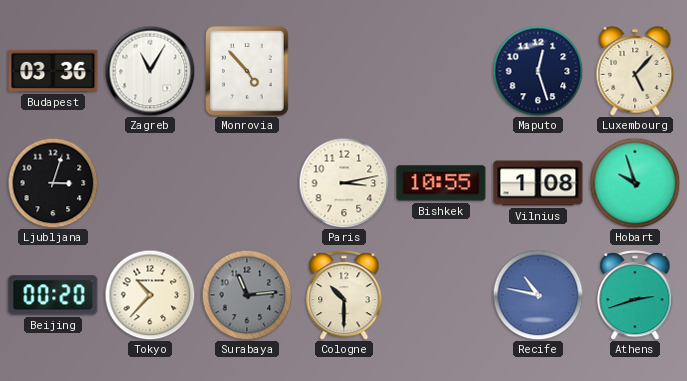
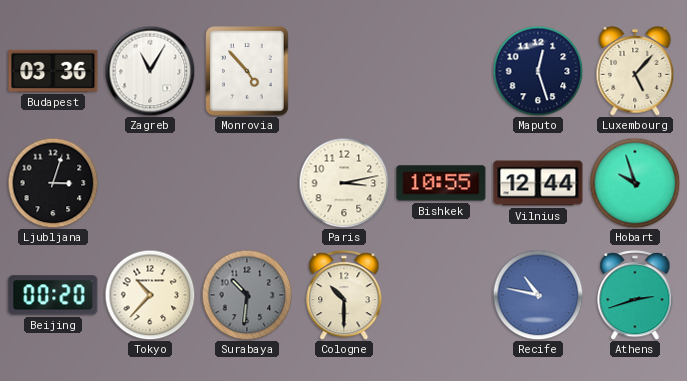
Vilnius: 1:08 -> 12:44
Surabaya: 11:14 -> 10:31
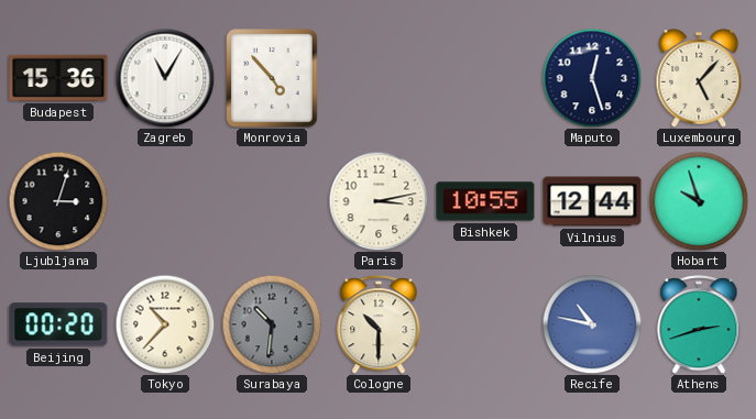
Budapest: 03:36 -> 15:36
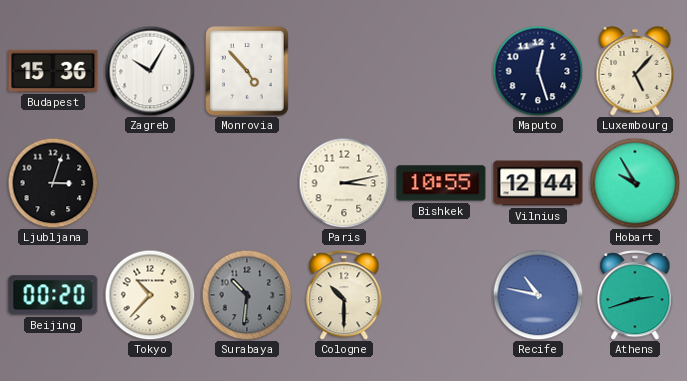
Zagreb: 11:05 -> 10:05
Hobart: 9:57 -> 9:55
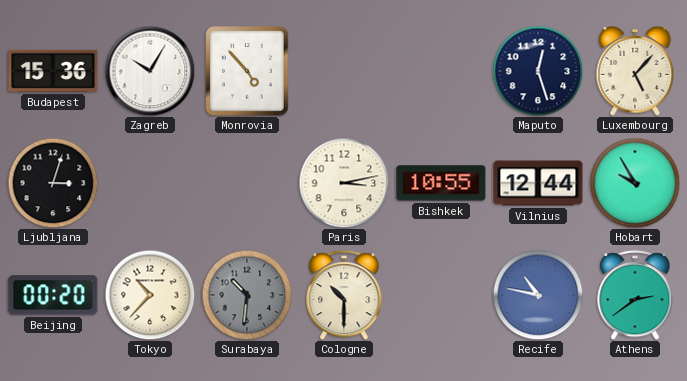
Athens: 2:42 -> 2:39
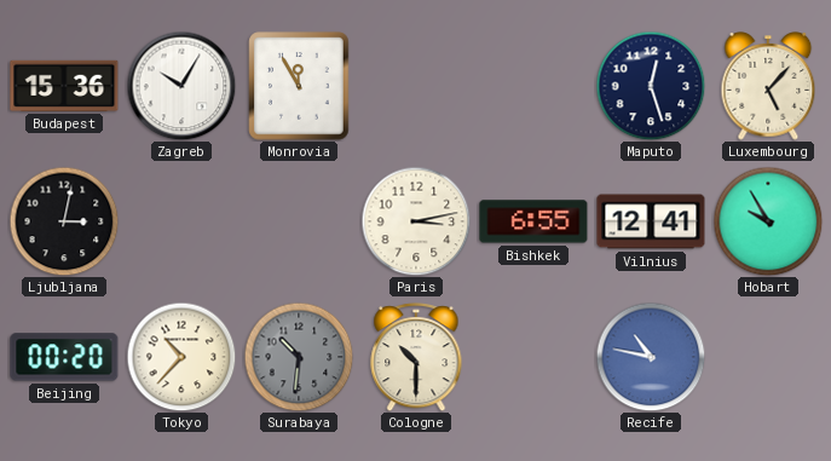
Monrovia: 4:53 -> 11:55
Ljubljana: 3:03 -> 3:02
Bishkek: 10:55 -> 6:55
Vilnius: 12:44 -> 12:41
Athens: 2:39 -> none
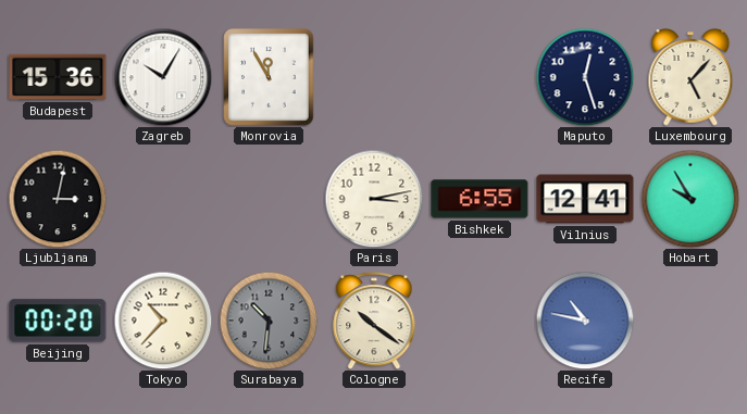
Cologne: 10:30 -> 10:21
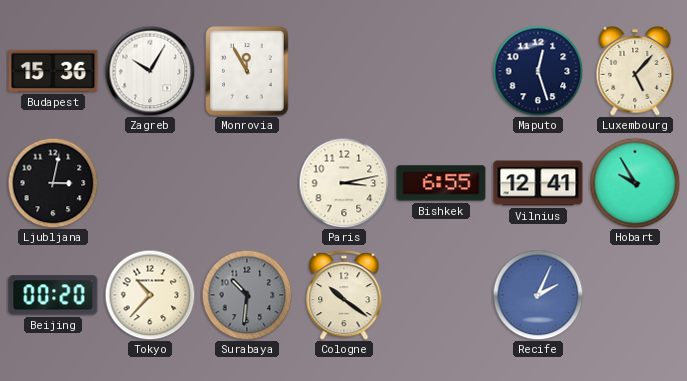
Recife: 10:47 -> 2:04
